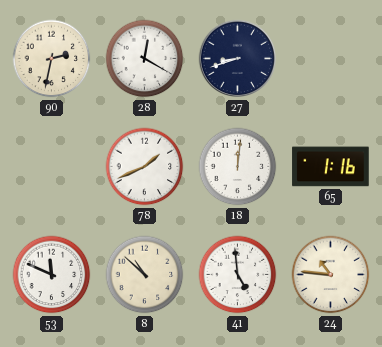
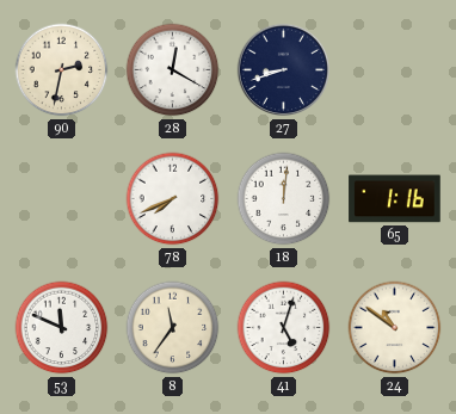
78: 1:41 -> 7:41
8: 10:52 -> 11:36
41: 4:59 -> 5:03
24: 10:46 -> 10:51
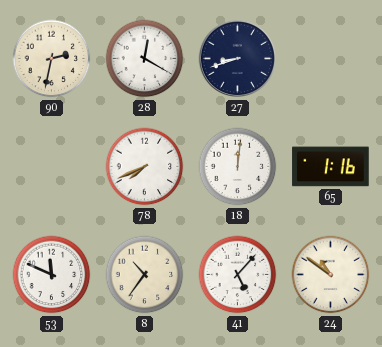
8: 11:36 -> 10:36
41: 5:03 -> 5:07
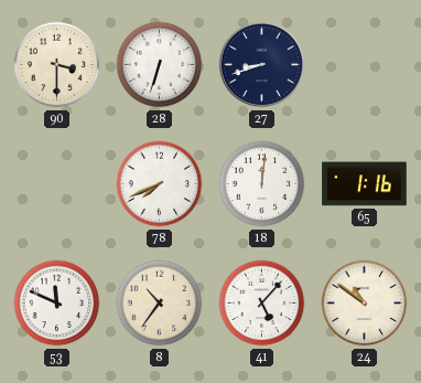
90: 2:32 -> 3:30
28: 12:20 -> 6:33
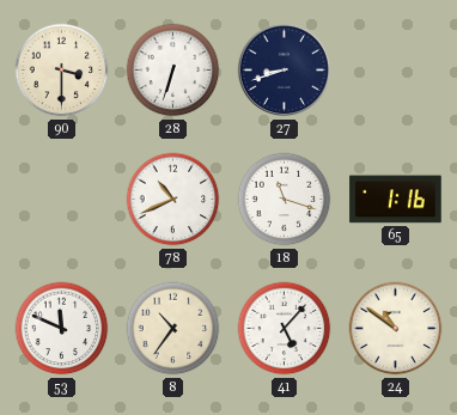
78: 7:41 -> 10:41
18: 12:01 -> 11:18
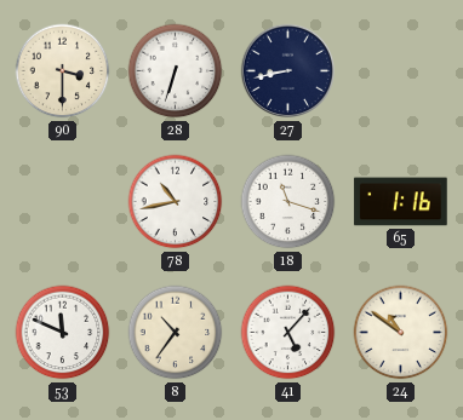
27: 8:42 -> 8:43
78: 10:41 -> 10:43
